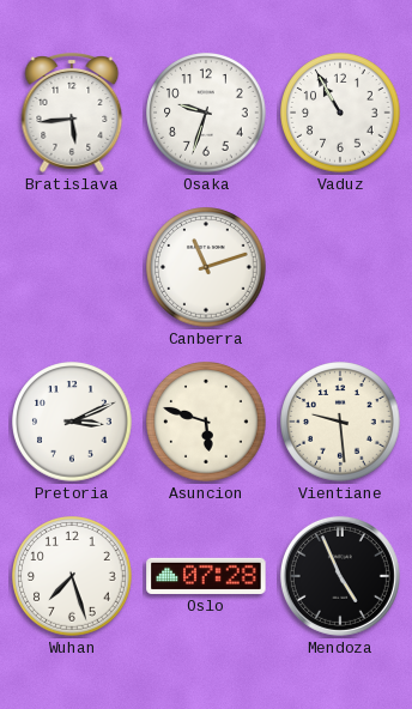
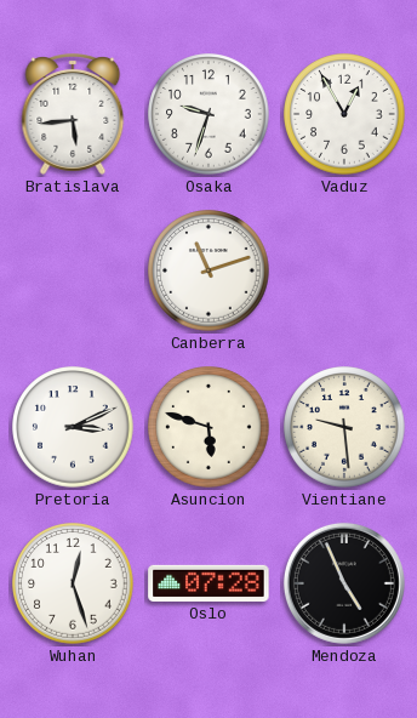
Vaduz: 10:55 -> 12:55
Wuhan: 7:27 -> 12:27
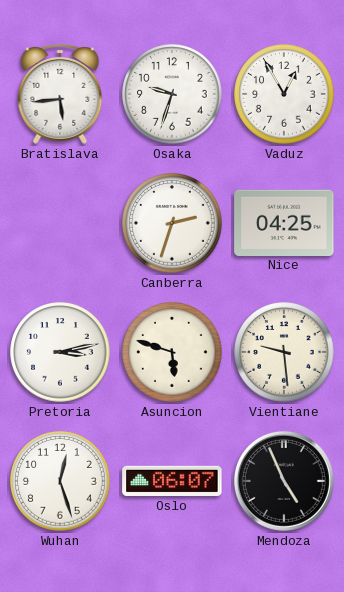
Canberra: 11:12 -> 2:33
Nice: none -> 04:25
Pretoria: 3:11 -> 3:13
Oslo: 07:28 -> 06:07
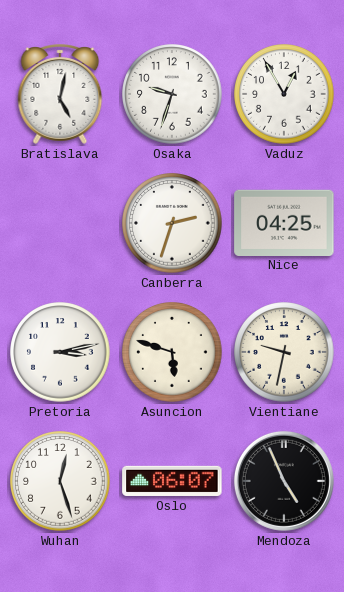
Bratislava: 5:44 -> 5:02
Vientiane: 9:29 -> 9:32
